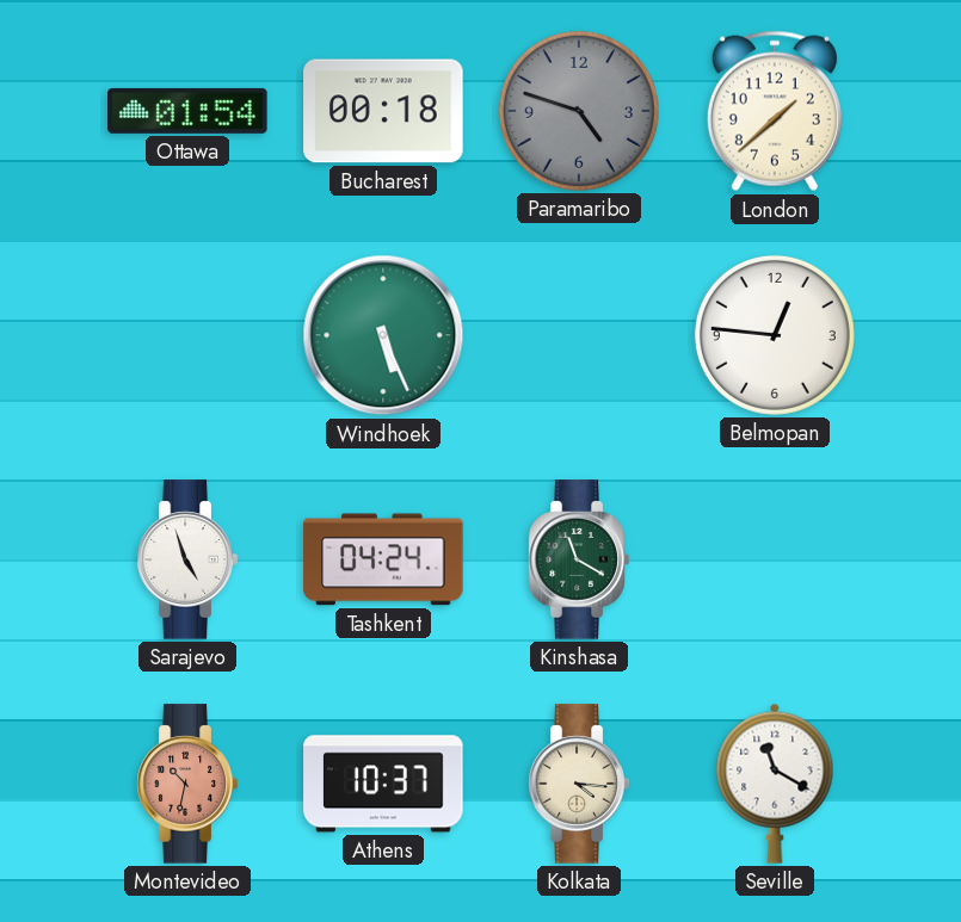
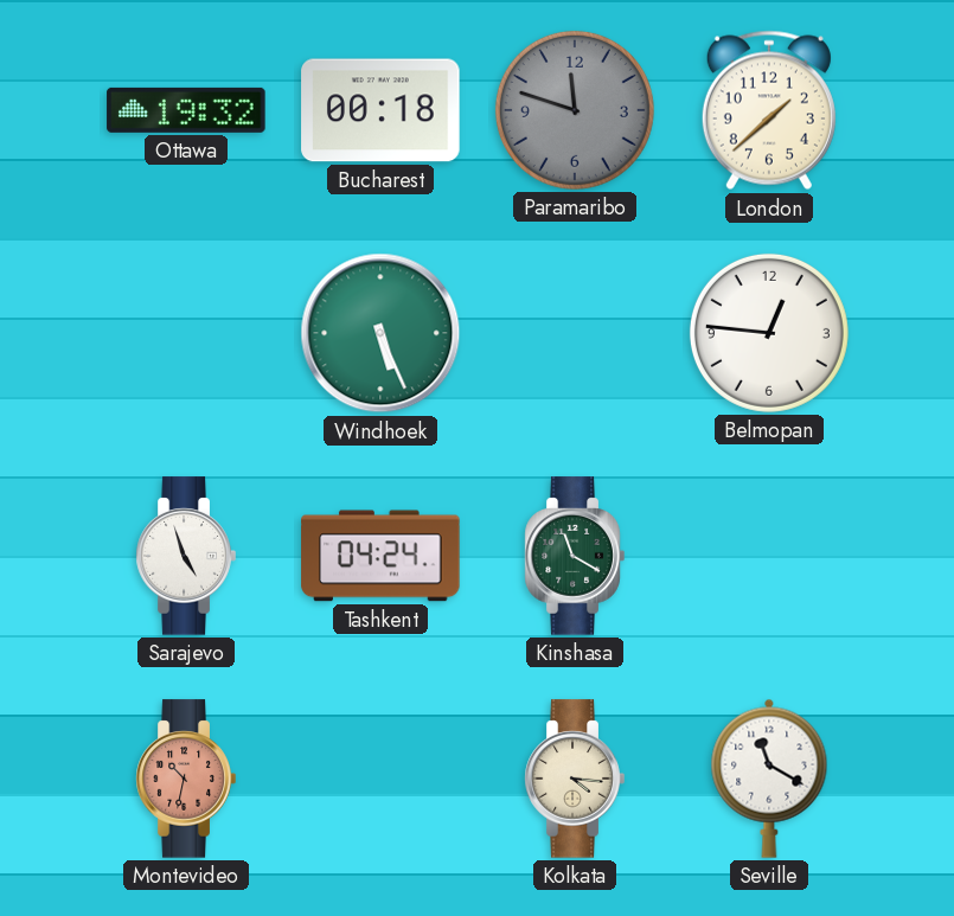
Ottawa: 01:54 -> 19:32
Paramaribo: 4:48 -> 11:48
Athens: 10:37 -> none
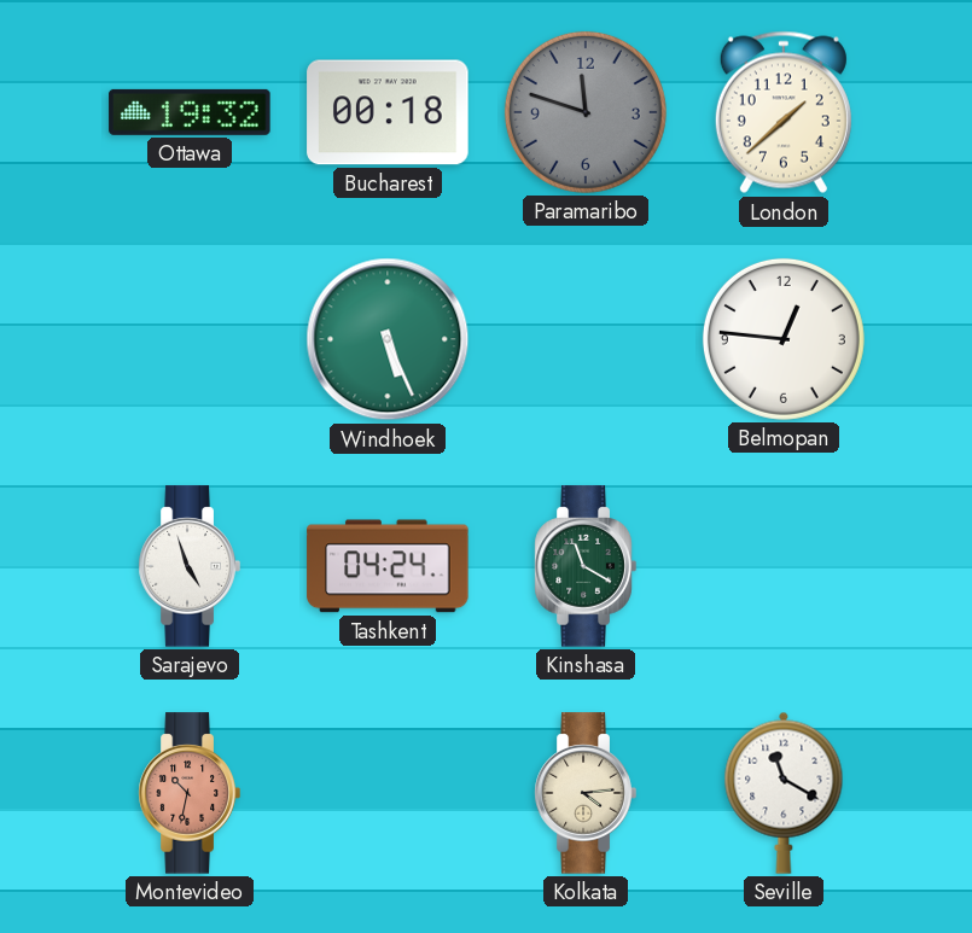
Kolkata: 4:16 -> 4:14
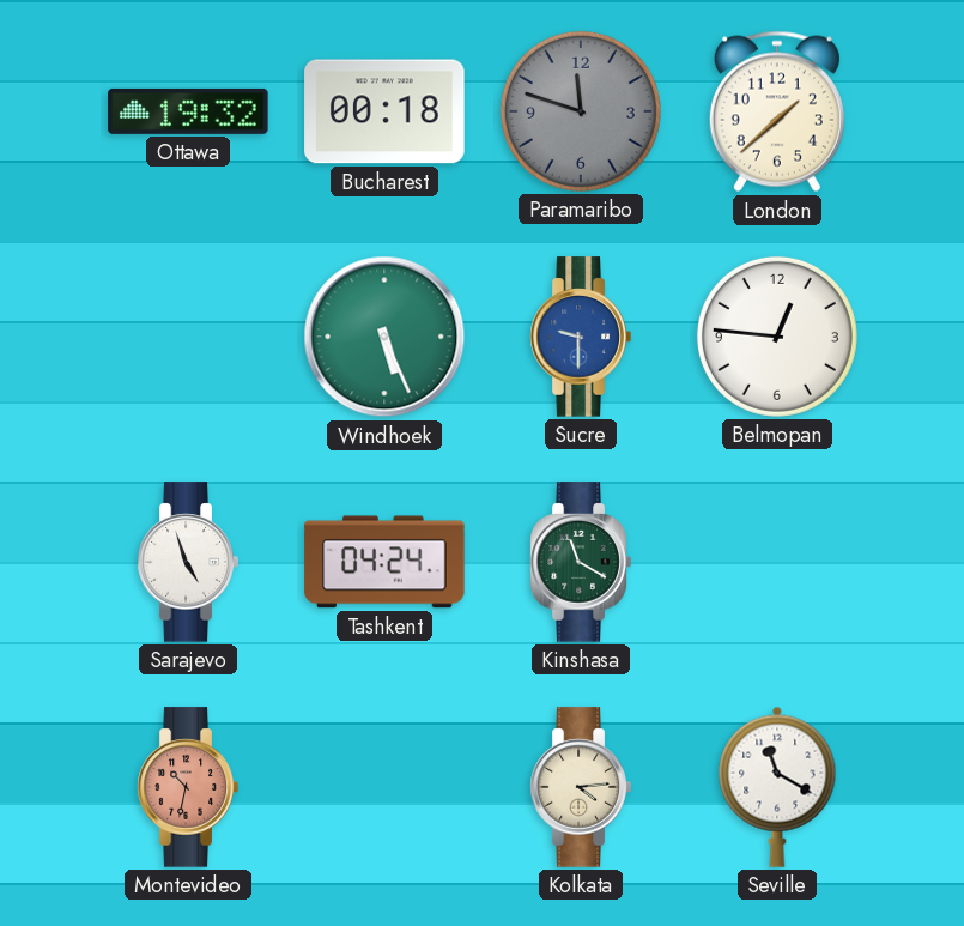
Sucre: none -> 9:30
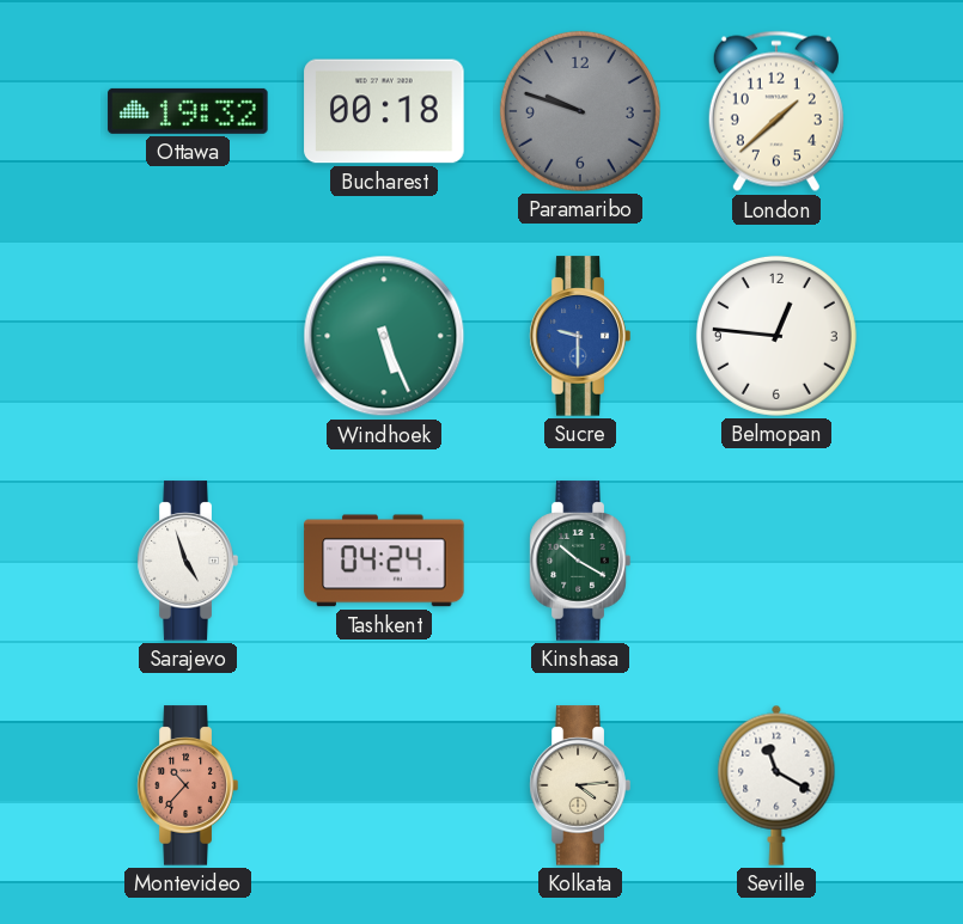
Paramaribo: 11:48 -> 9:48
Kinshasa: 11:20 -> 10:20
Montevideo: 10:32 -> 10:37
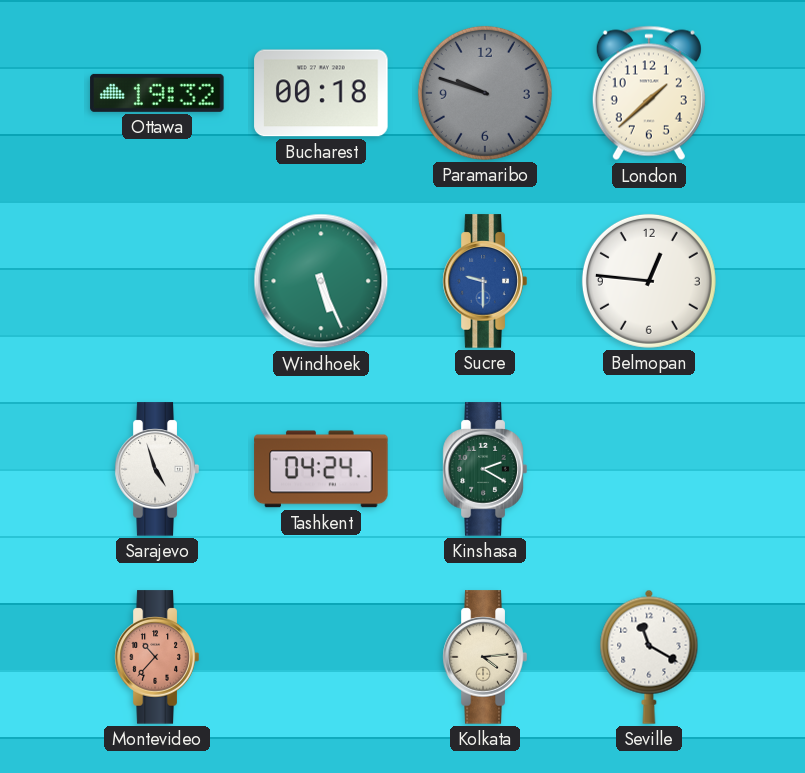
Kinshasa: 10:20 -> 2:20
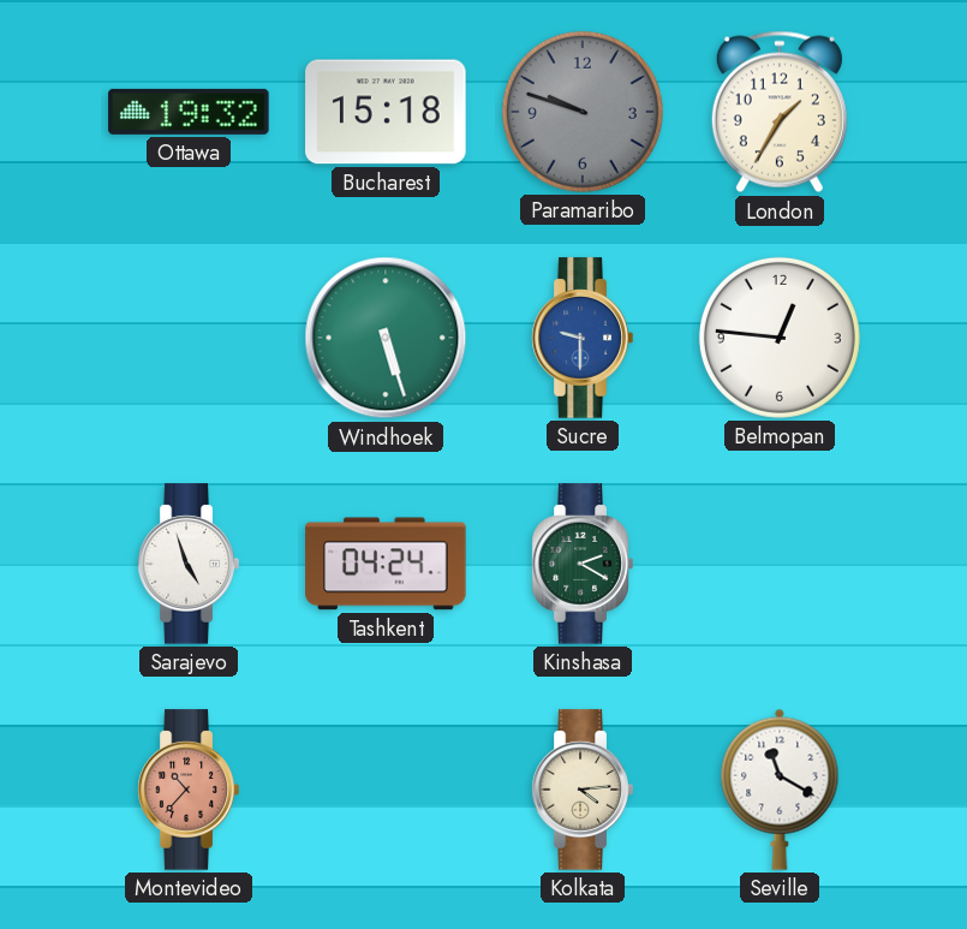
Bucharest: 00:18 -> 15:18
London: 1:38 -> 1:35
Windhoek: 5:26 -> 5:27
